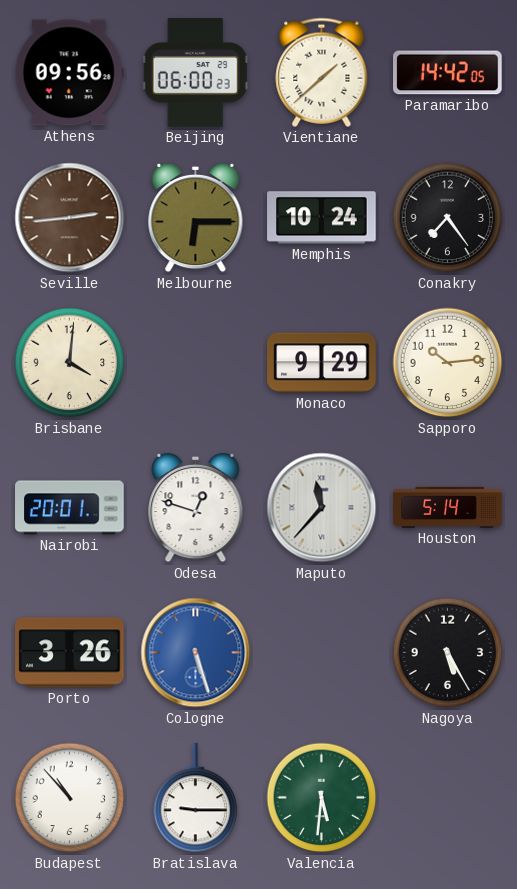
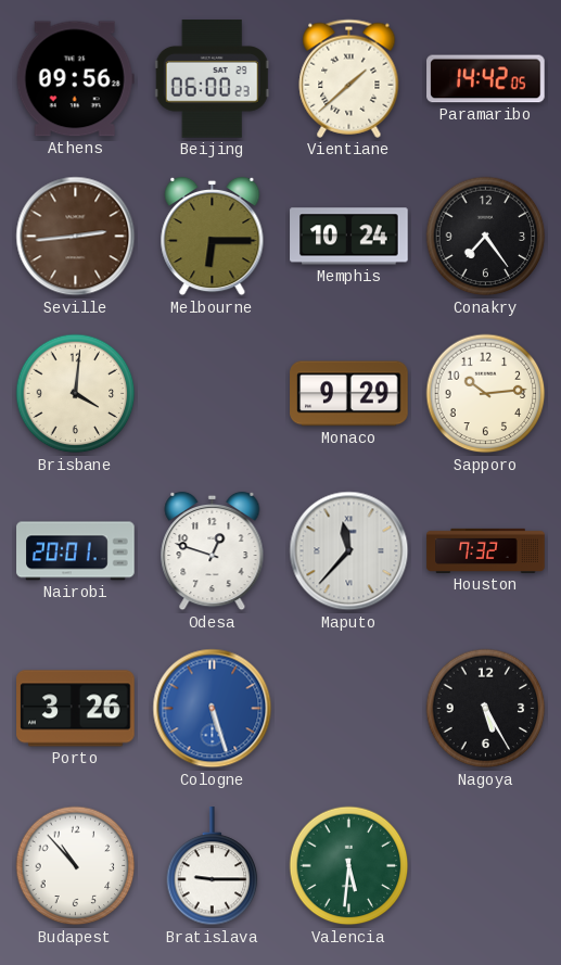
Houston: 5:14 -> 7:32
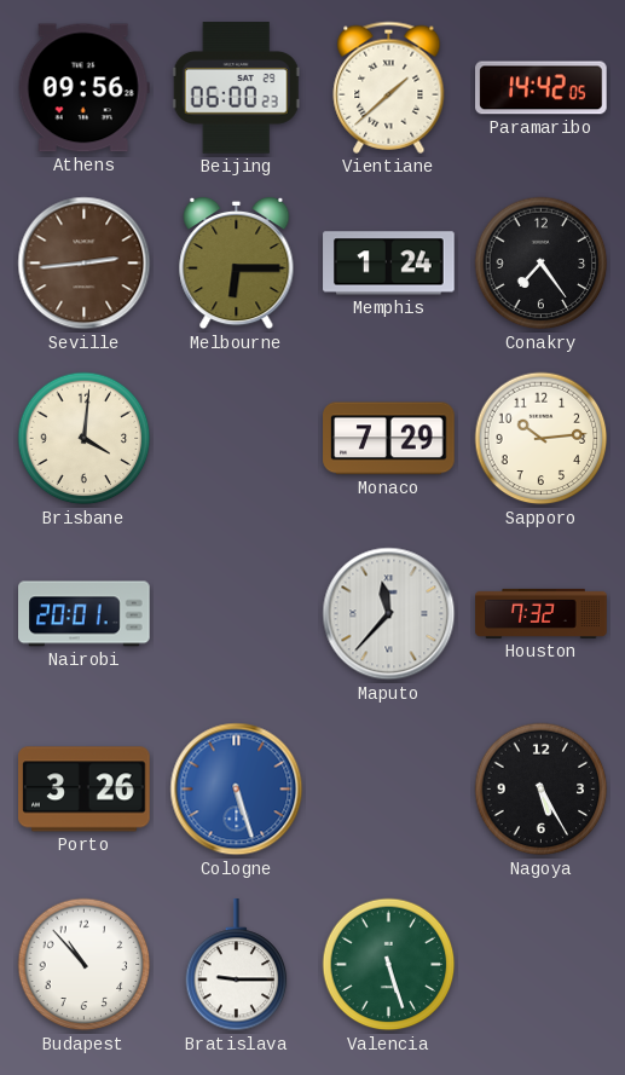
Memphis: 10:24 -> 1:24
Monaco: 9:29 -> 7:29
Odesa: 12:48 -> none
Valencia: 5:31 -> 5:27
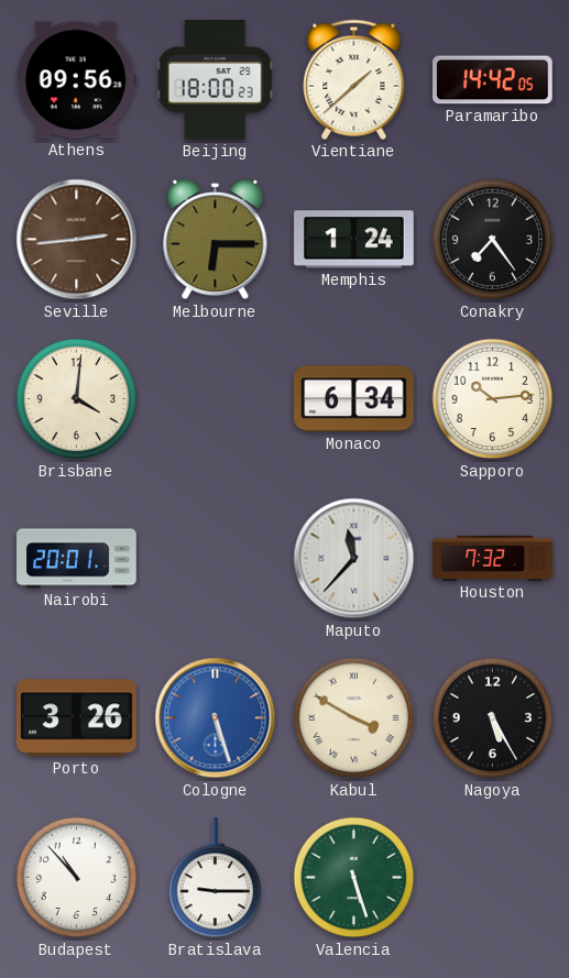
Beijing: 06:00 -> 18:00
Monaco: 7:29 -> 6:34
Kabul: none -> 3:50
